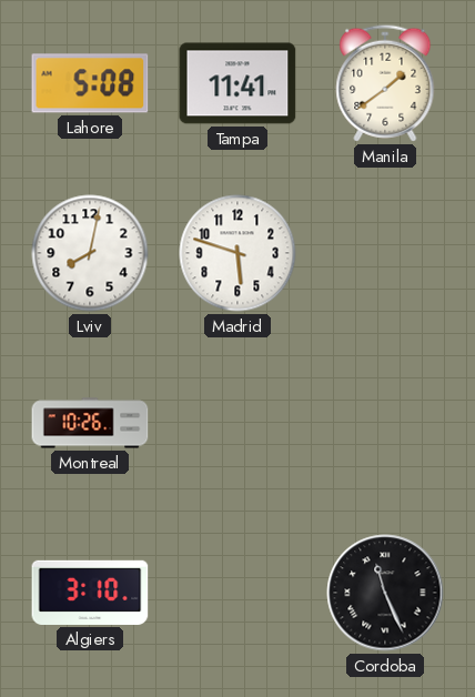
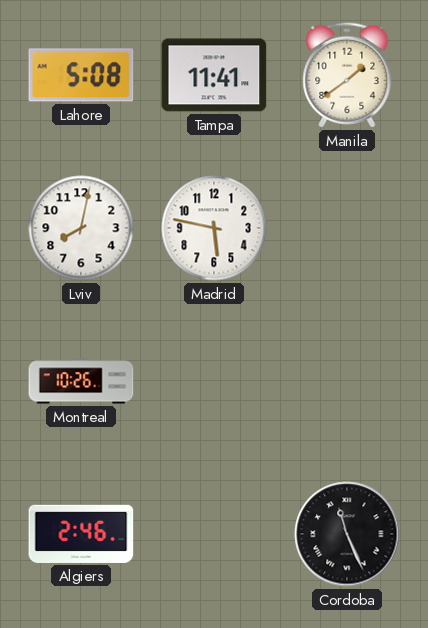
Madrid: 5:48 -> 5:47
Algiers: 3:10 -> 2:46
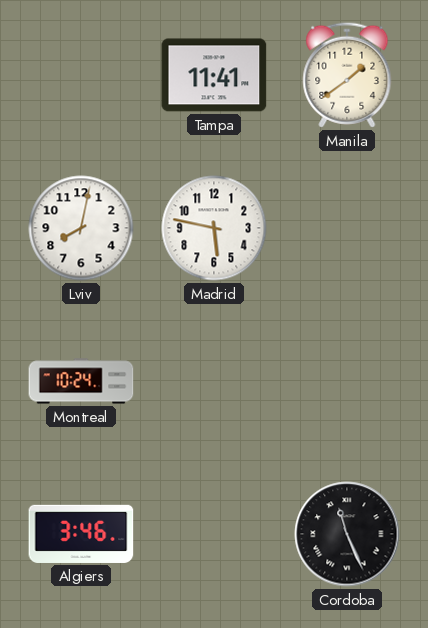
Lahore: 5:08 -> none
Montreal: 10:26 -> 10:24
Algiers: 2:46 -> 3:46
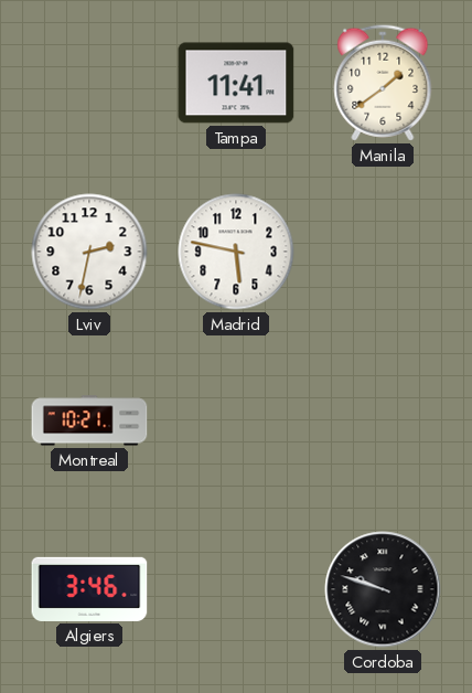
Lviv: 8:02 -> 2:32
Montreal: 10:24 -> 10:21
Cordoba: 11:26 -> 9:48
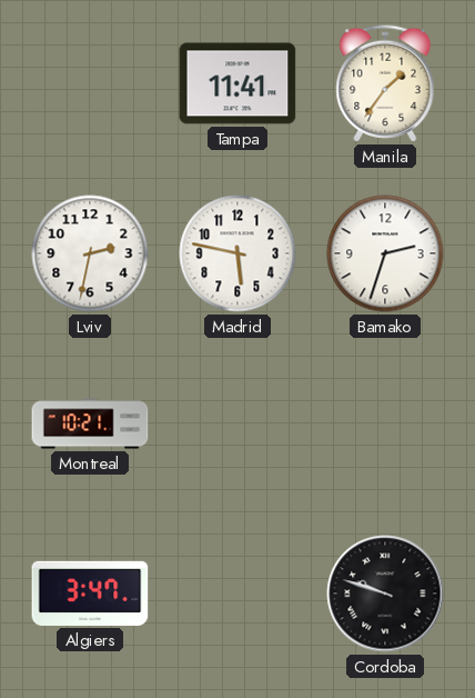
Manila: 1:39 -> 1:36
Bamako: none -> 2:33
Algiers: 3:46 -> 3:47
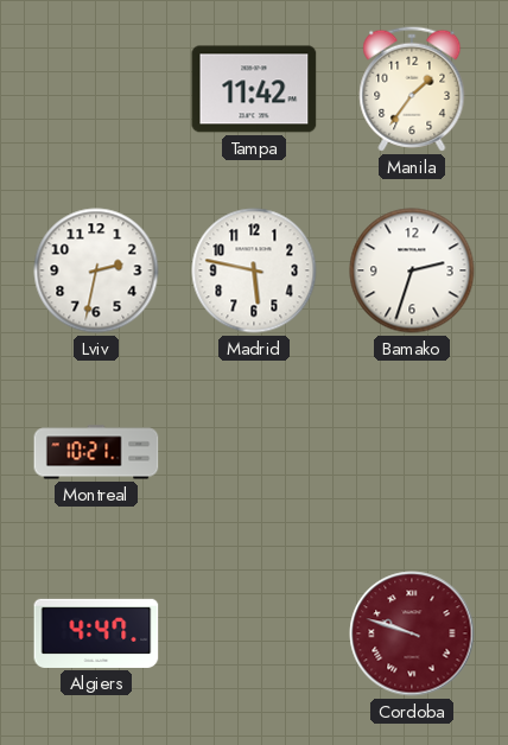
Tampa: 11:41 -> 11:42
Algiers: 3:47 -> 4:47
Cordoba dial: black -> burgundy
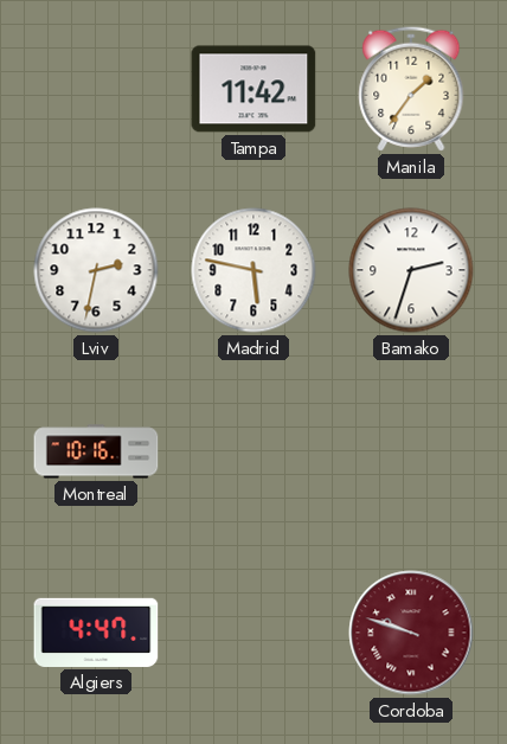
Montreal: 10:21 -> 10:16
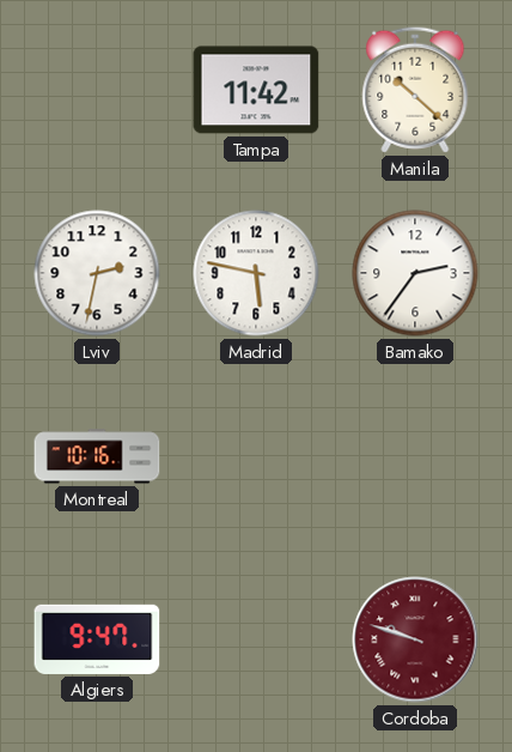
Manila: 1:36 -> 10:22
Bamako: 2:33 -> 2:36
Algiers: 4:47 -> 9:47
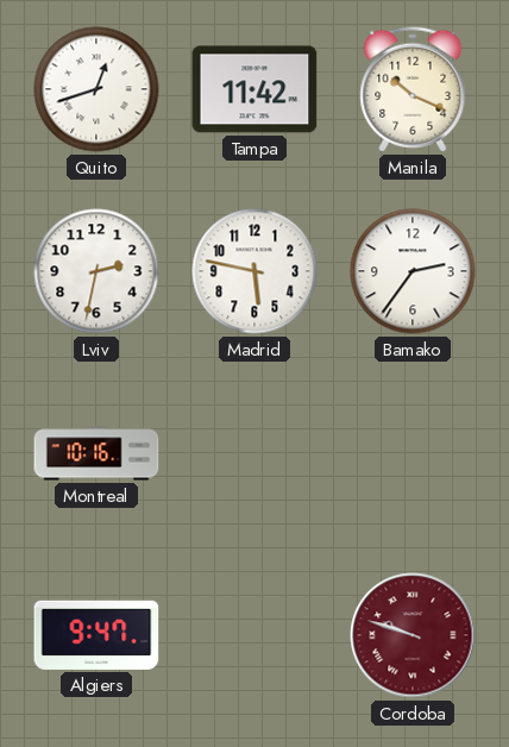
Quito: none -> 12:42
Manila: 10:22 -> 10:19
